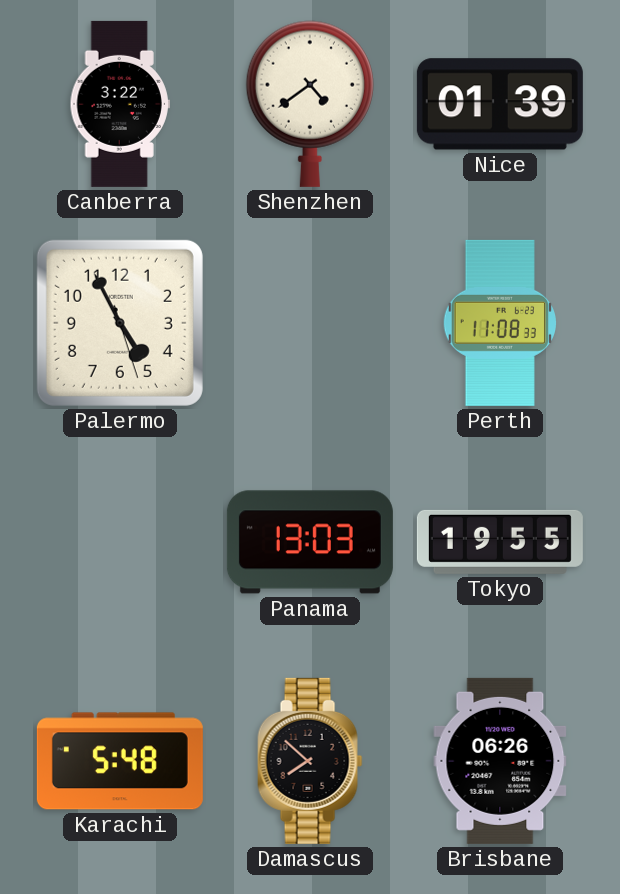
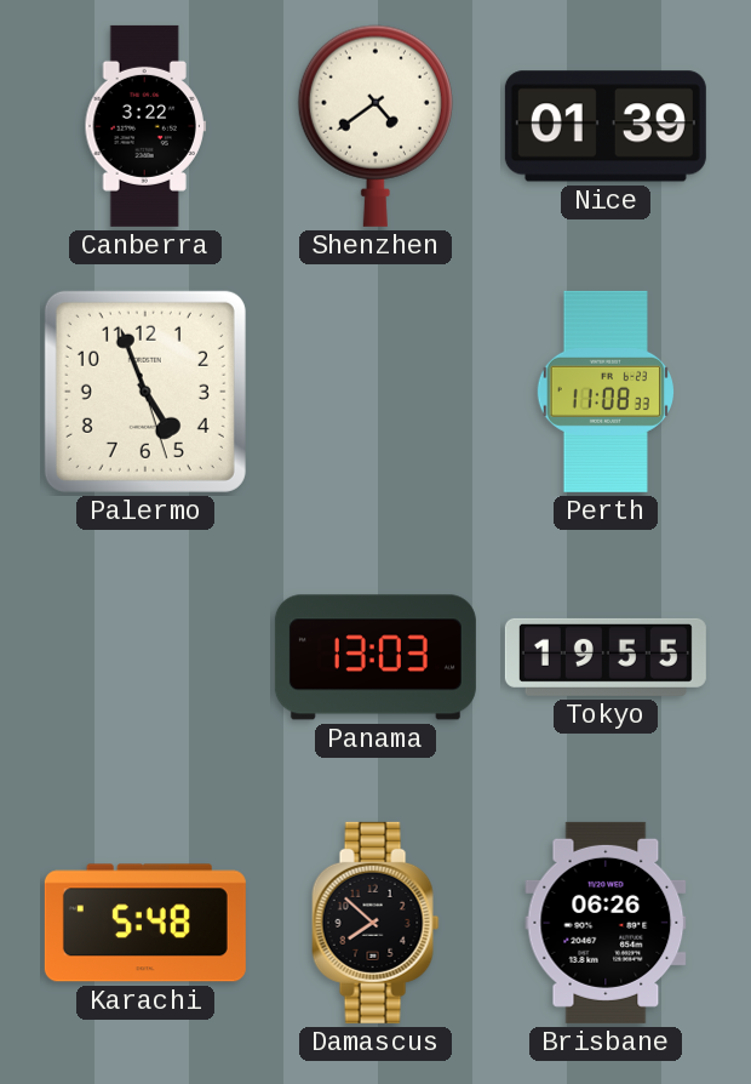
Palermo: 4:55 -> 4:56
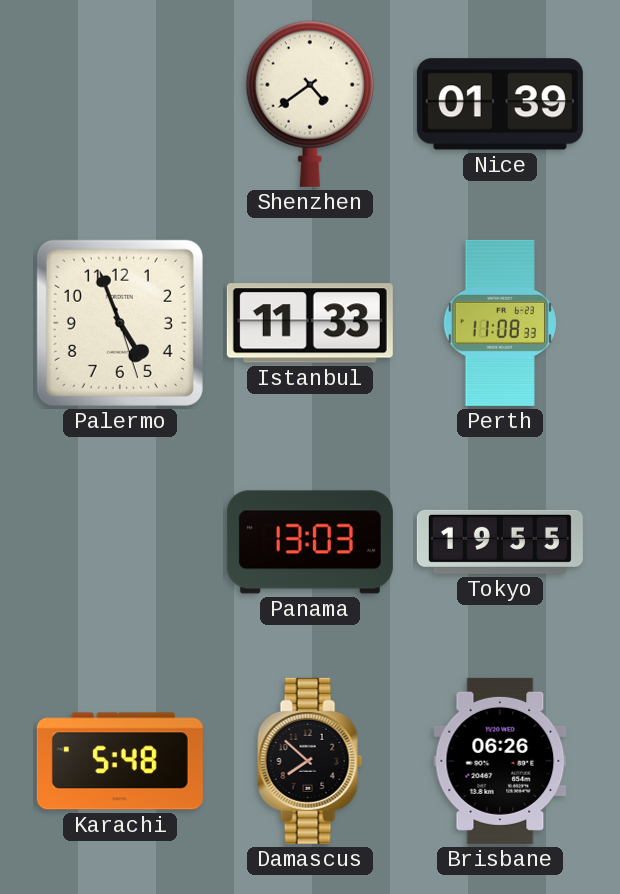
Canberra: 3:22 -> none
Istanbul: none -> 11:33
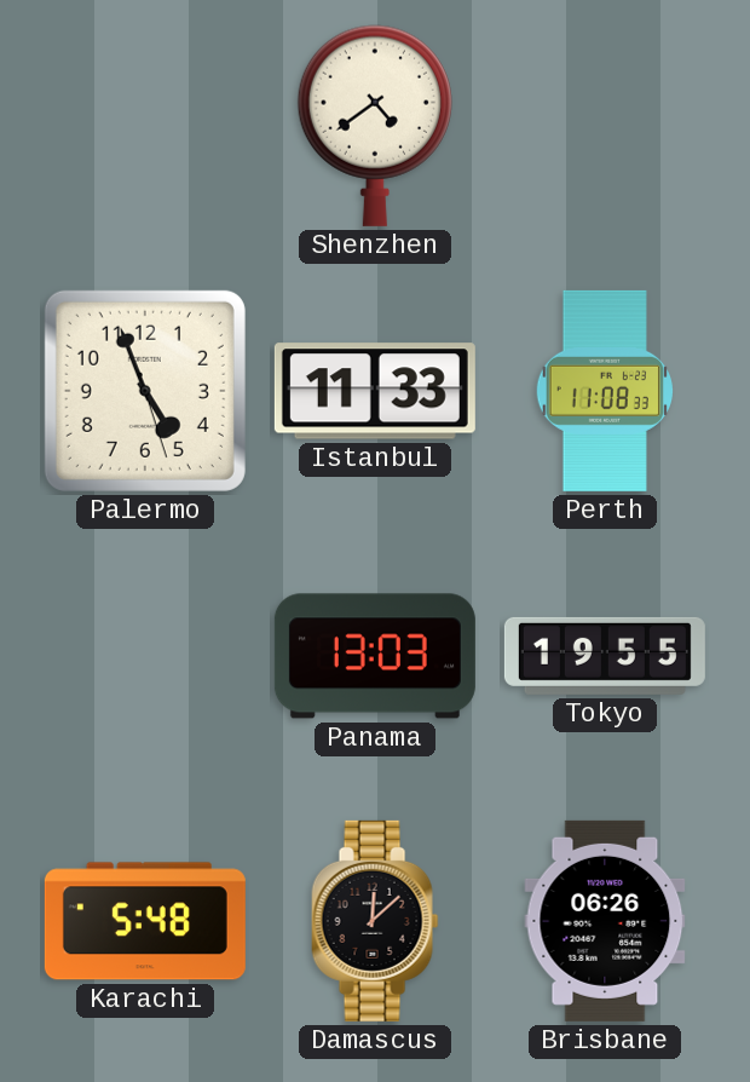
Nice: 01:39 -> none
Damascus: 7:52 -> 12:08
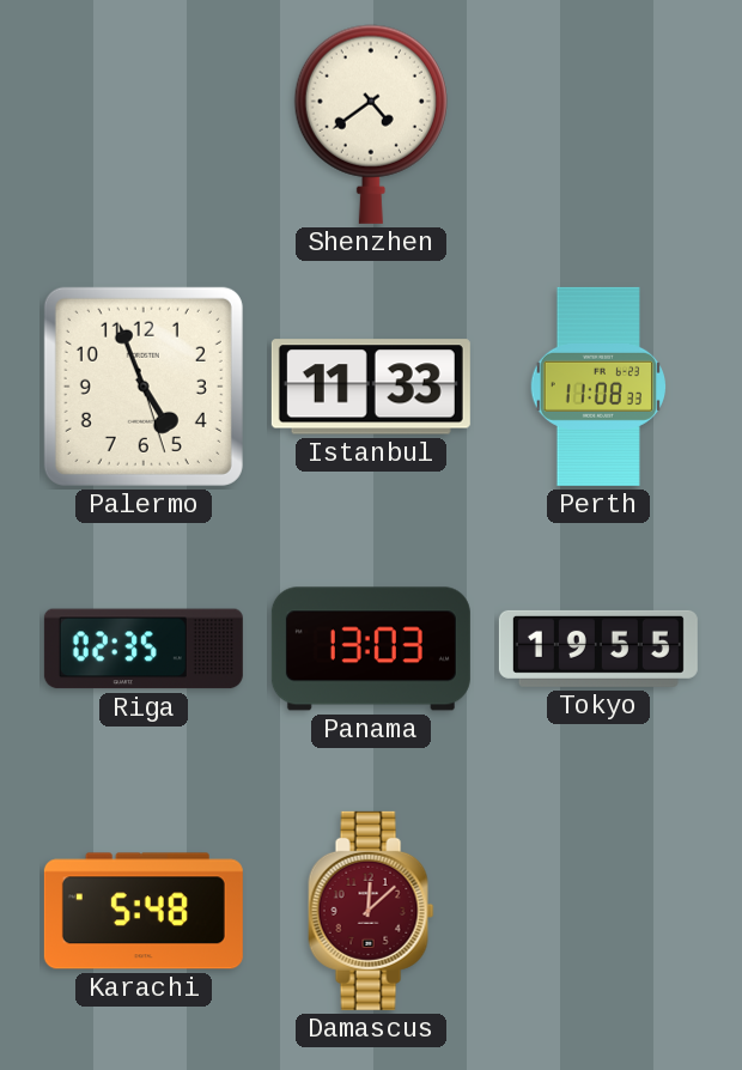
Riga: none -> 02:35
Damascus dial: black -> burgundy
Brisbane: 06:26 -> none
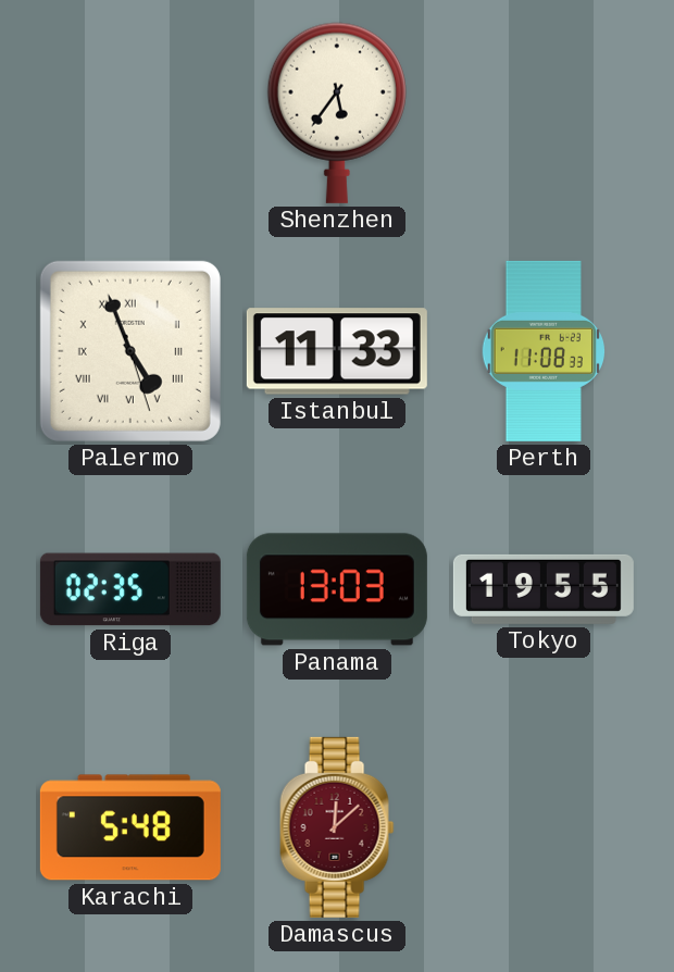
Shenzhen: 4:39 -> 5:36
Palermo numerals: Arabic -> Roman
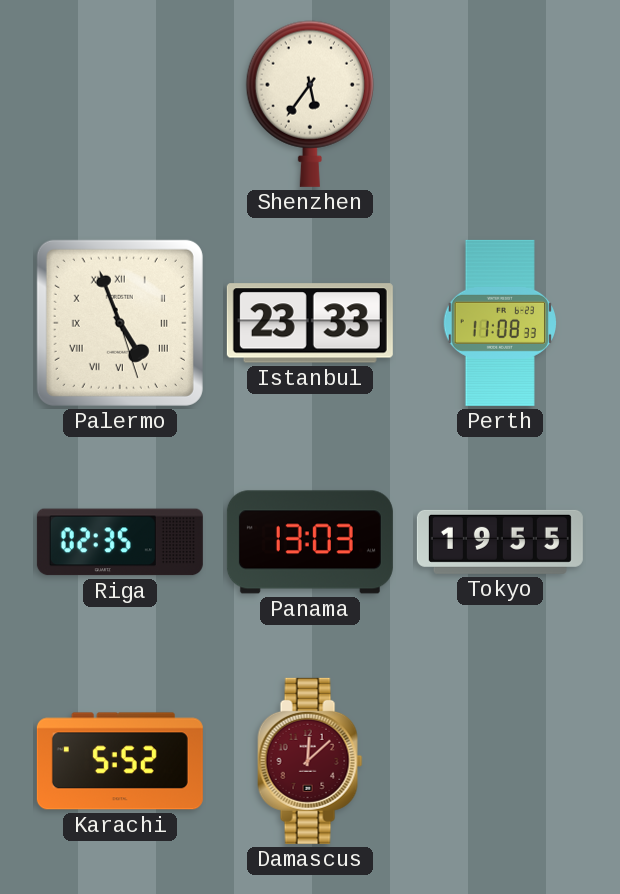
Istanbul: 11:33 -> 23:33
Karachi: 5:48 -> 5:52
